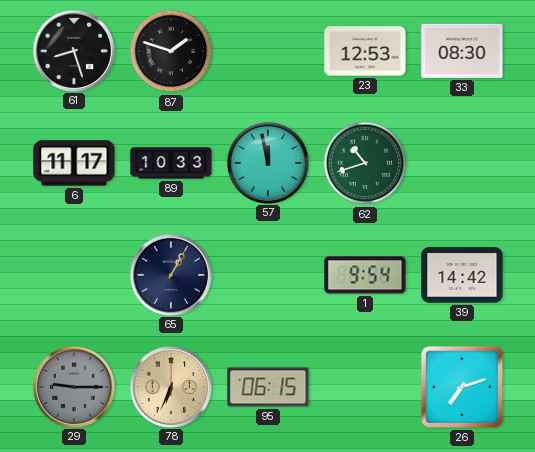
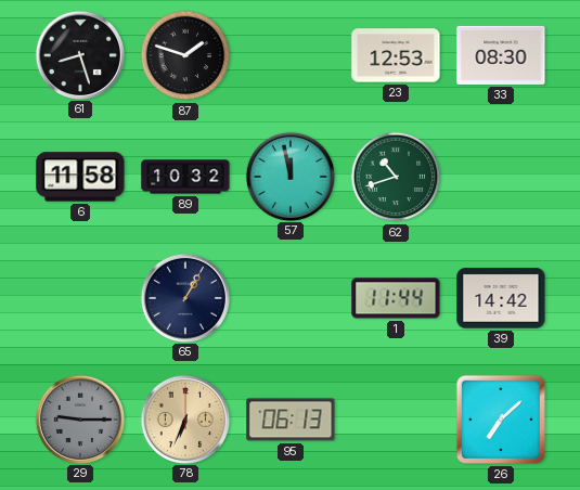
6: 11:17 -> 11:58
89: 10:33 -> 10:32
1: 9:54 -> 11:44
95: 06:15 -> 06:13
26: 7:12 -> 7:08
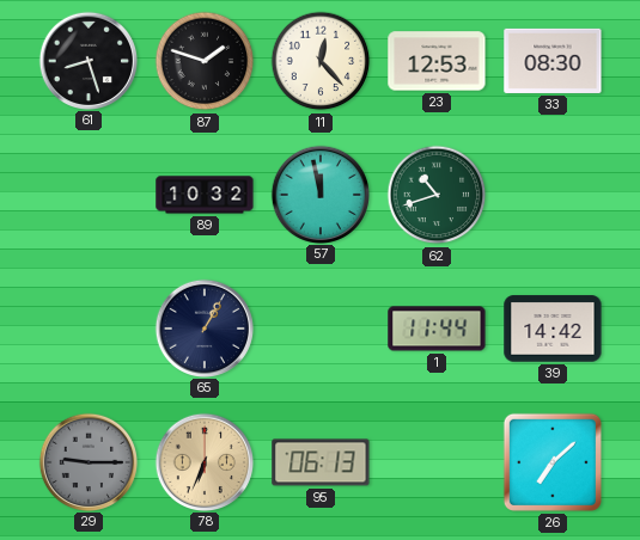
11: none -> 12:23
6: 11:58 -> none
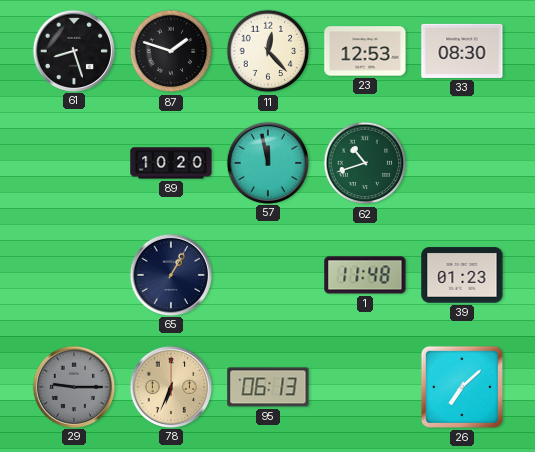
89: 10:32 -> 10:20
1: 11:44 -> 11:48
39: 14:42 -> 01:23
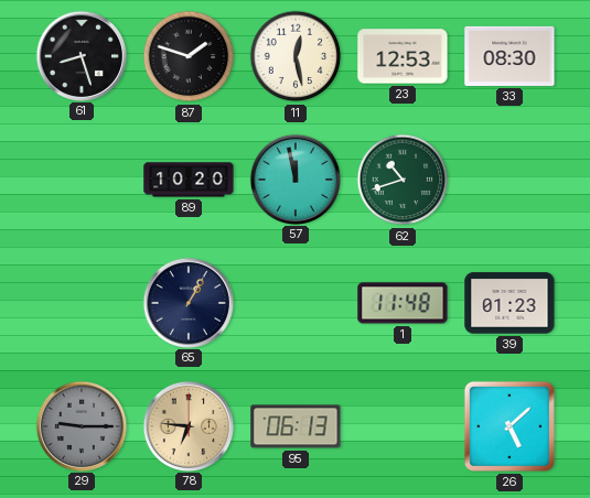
11: 12:23 -> 12:28
78: 6:34 -> 6:46
26: 7:08 -> 5:08
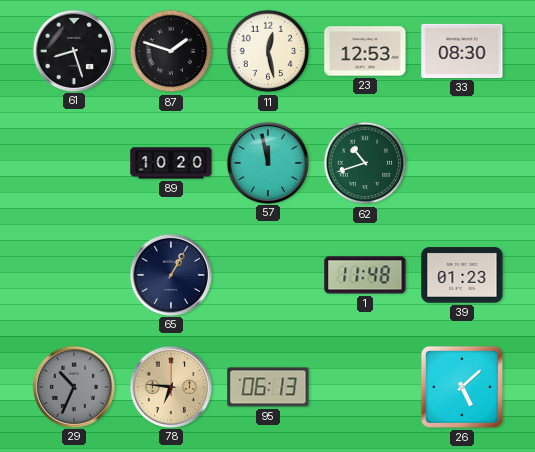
29: 9:15 -> 10:34
